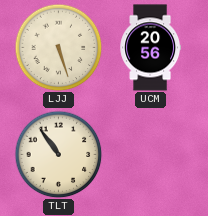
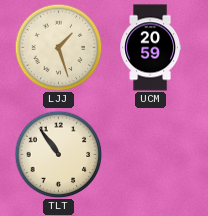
LJJ: 5:27 -> 1:27
UCM: 20:56 -> 20:59
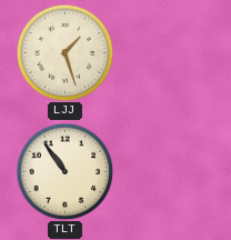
UCM: 20:59 -> none
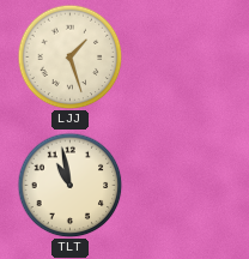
TLT: 10:54 -> 10:58
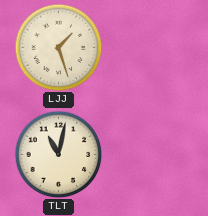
TLT: 10:58 -> 11:02
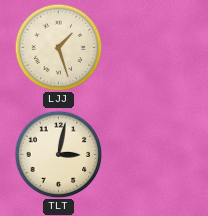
TLT: 11:02 -> 3:02
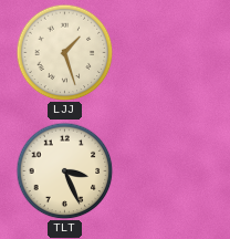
TLT: 3:02 -> 3:26
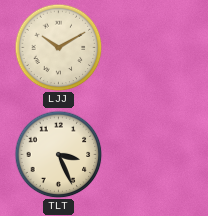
LJJ: 1:27 -> 10:10
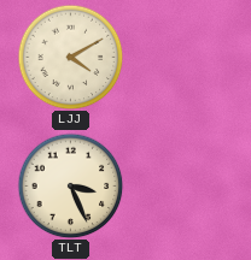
LJJ: 10:10 -> 4:10
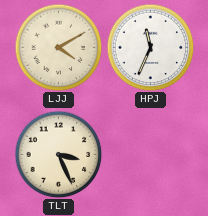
HPJ: none -> 11:34
